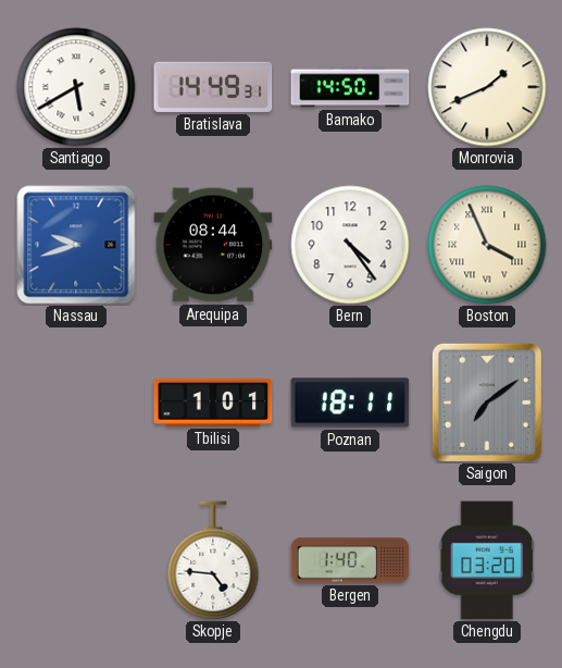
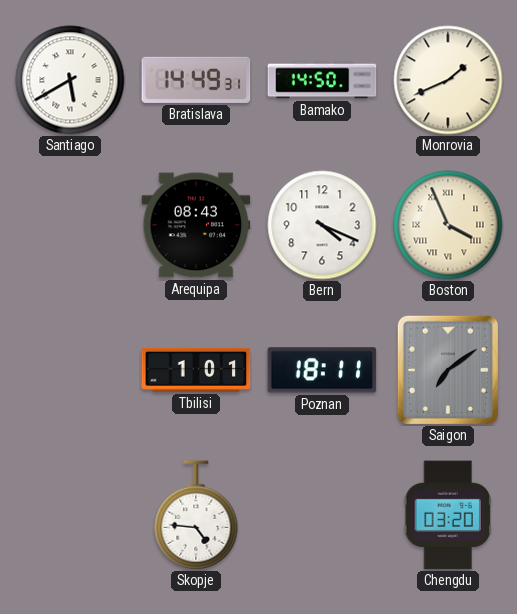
Nassau: 9:42 -> none
Arequipa: 08:44 -> 08:43
Bern: 4:24 -> 4:19
Bergen: 1:40 -> none
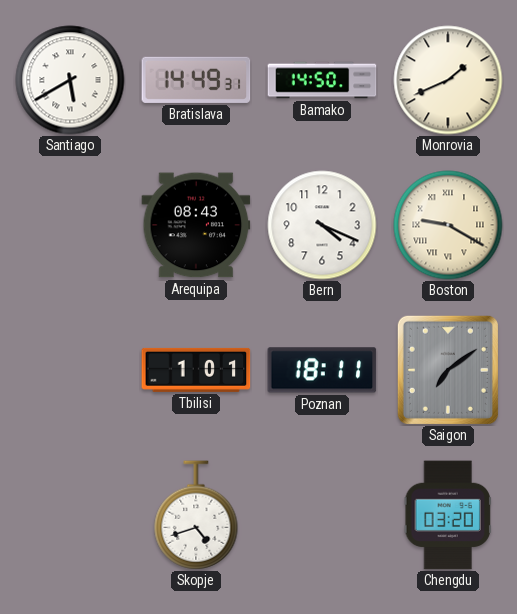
Boston: 3:56 -> 9:20
Skopje: 4:46 -> 4:42
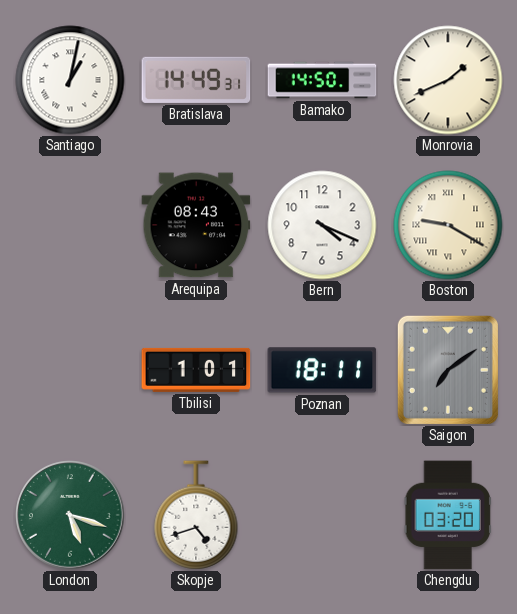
Santiago: 5:40 -> 1:02
London: none -> 5:18
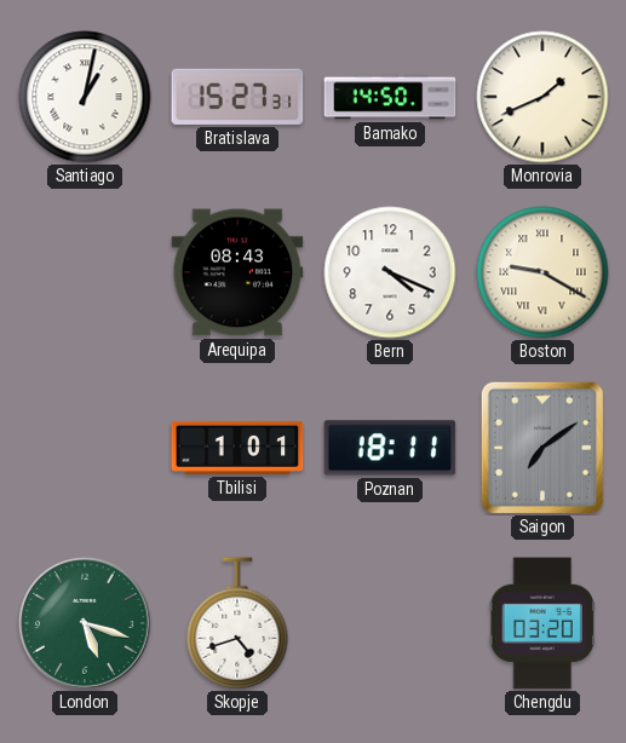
Bratislava: 14:49 -> 15:27
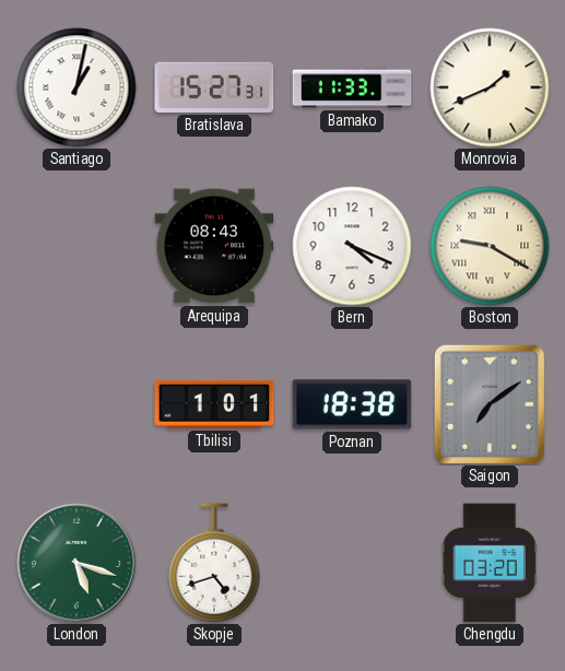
Bamako: 14:50 -> 11:33
Poznan: 18:11 -> 18:38
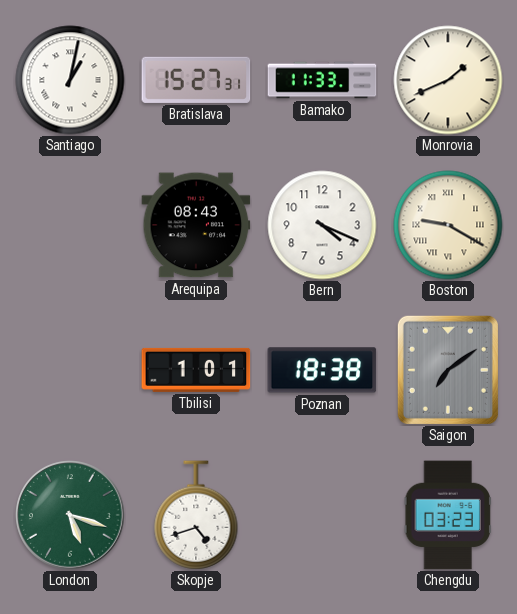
Chengdu: 03:20 -> 03:23
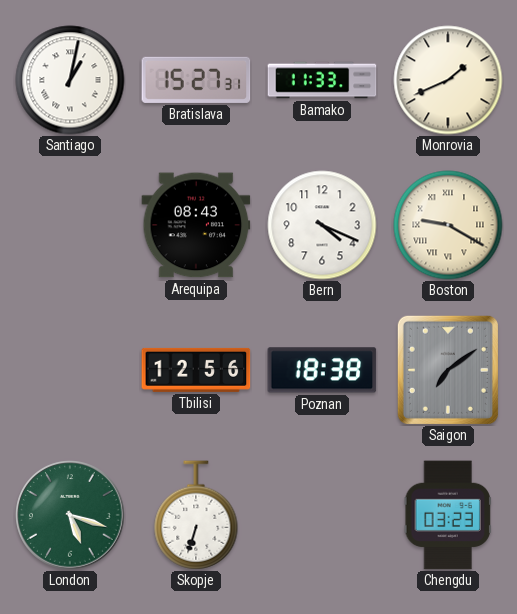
Tbilisi: 1:01 -> 12:56
Skopje: 4:42 -> 6:33
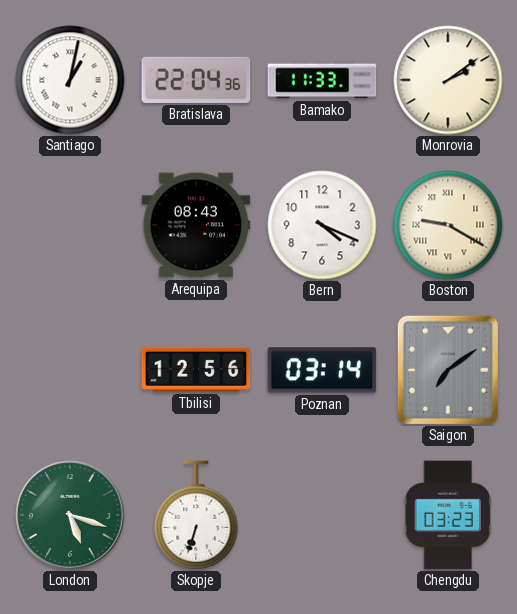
Bratislava: 15:27 -> 22:04
Monrovia: 1:41 -> 2:09
Poznan: 18:38 -> 03:14
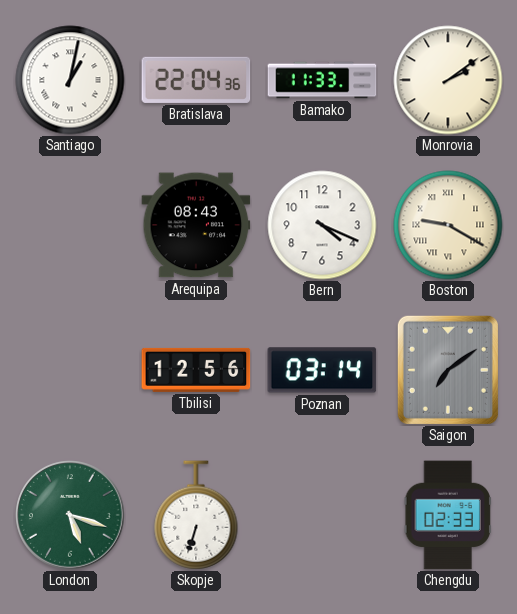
Chengdu: 03:23 -> 02:33
